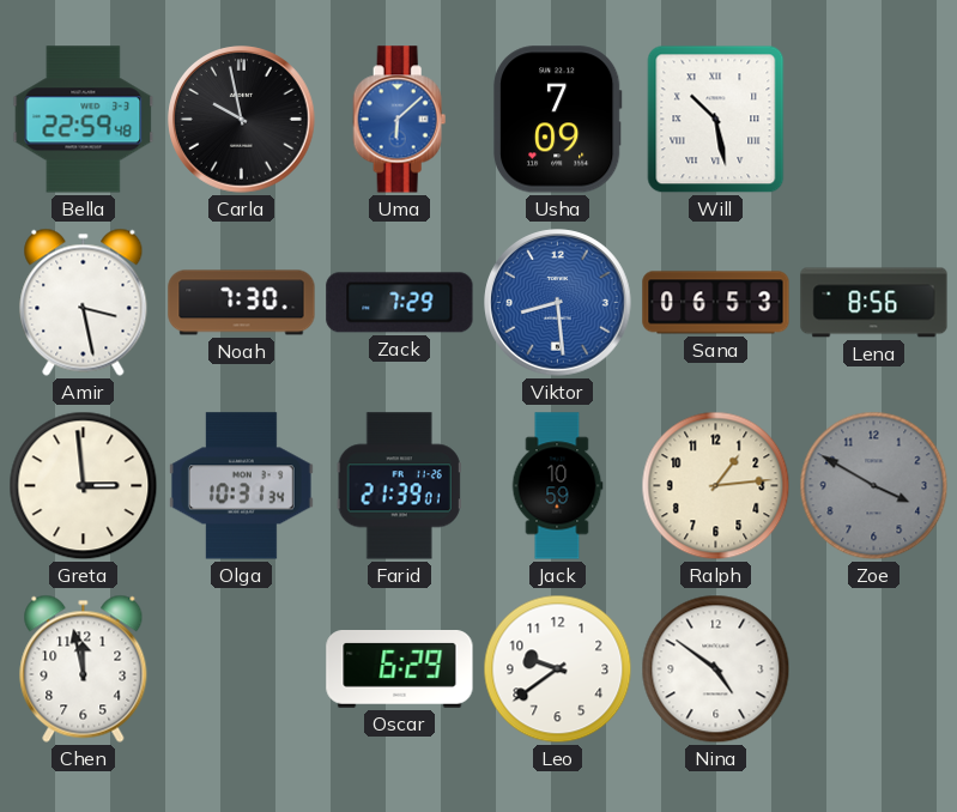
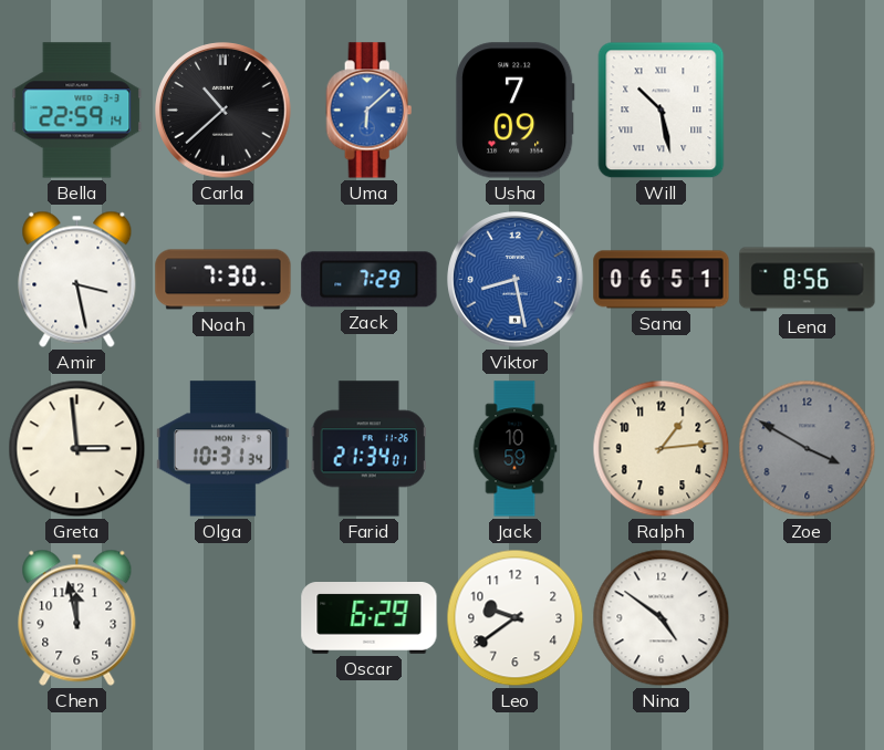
Bella: 22:59:48 -> 22:59:14
Carla: 9:58 -> 10:38
Viktor: 8:29 -> 8:28
Sana: 06:53 -> 06:51
Farid: 21:39 -> 21:34
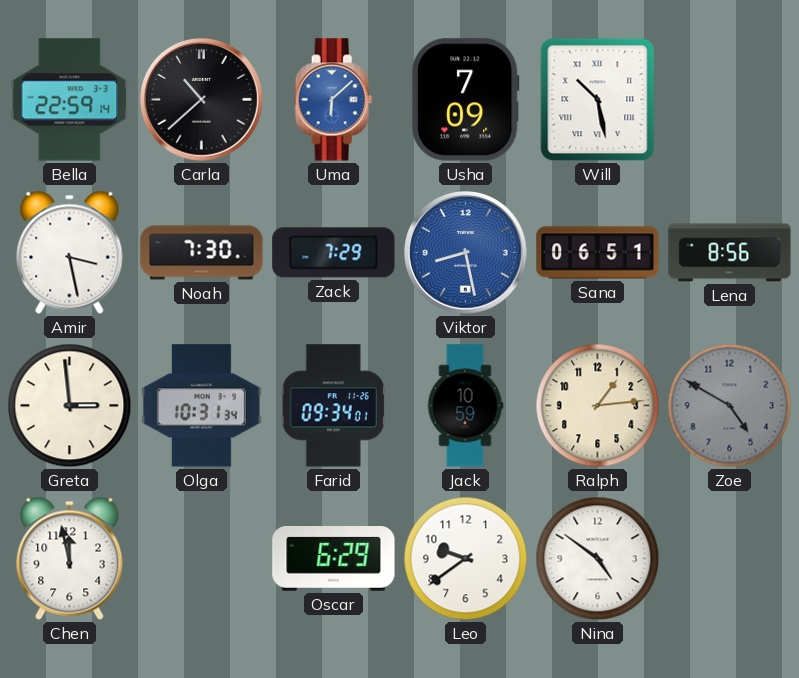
Farid: 21:34 -> 09:34
Zoe: 3:50 -> 4:50
